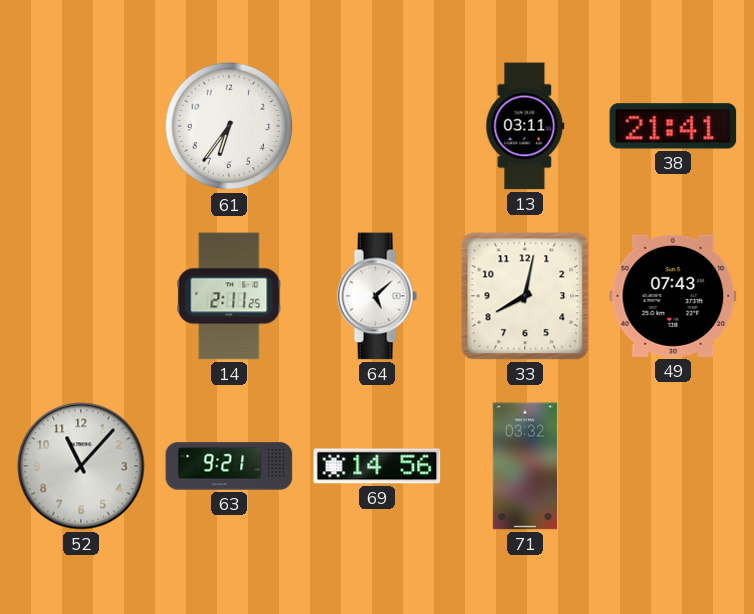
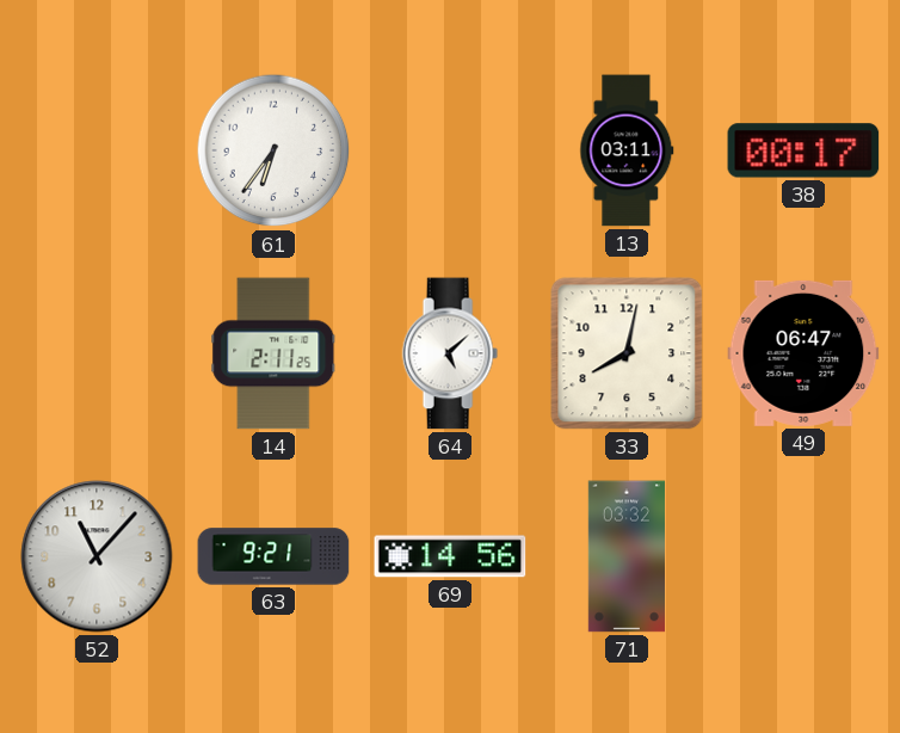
38: 21:41 -> 00:17
49: 07:43 -> 06:47
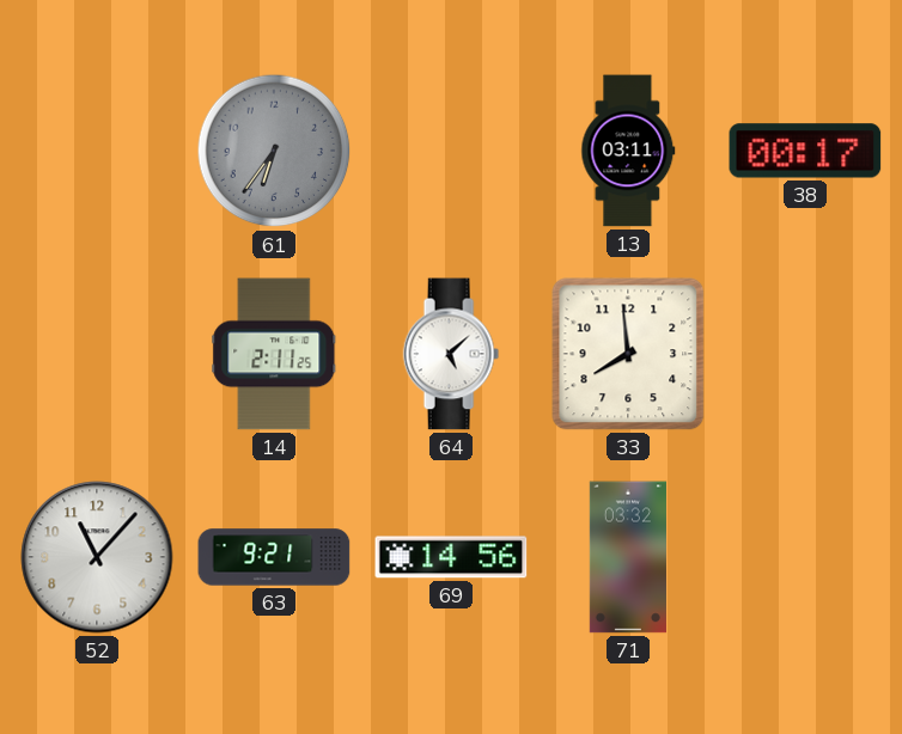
61 dial: white -> grey
33: 8:02 -> 7:59
49: 06:47 -> none
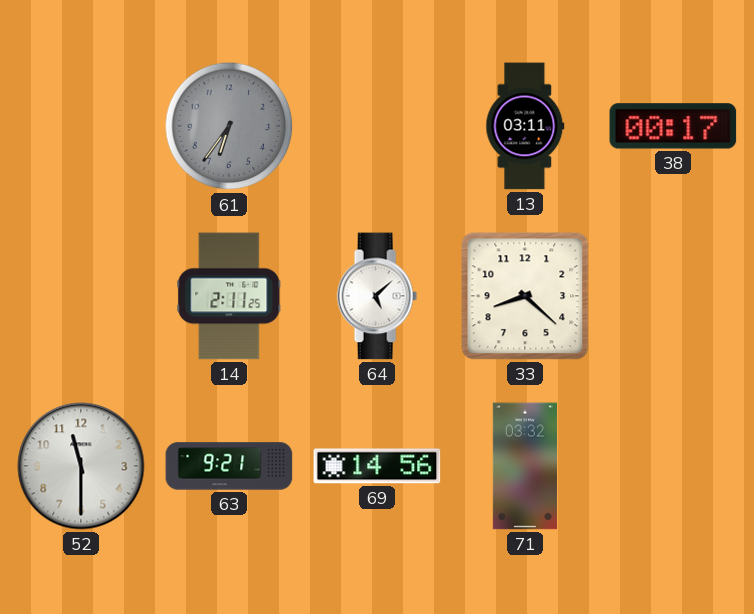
33: 7:59 -> 8:22
52: 11:07 -> 11:30
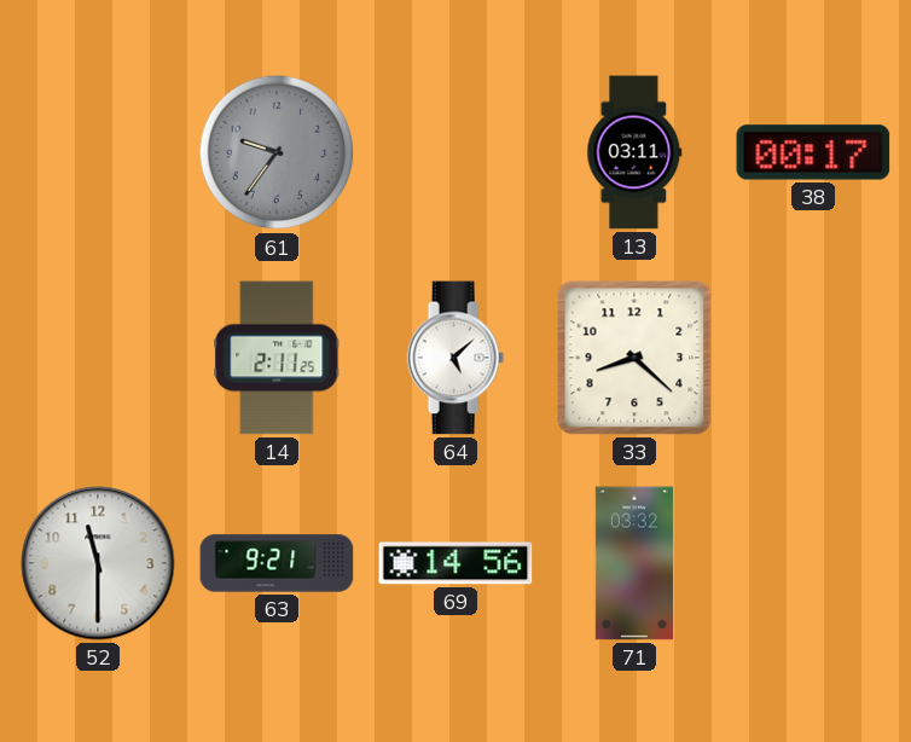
61: 6:36 -> 9:36
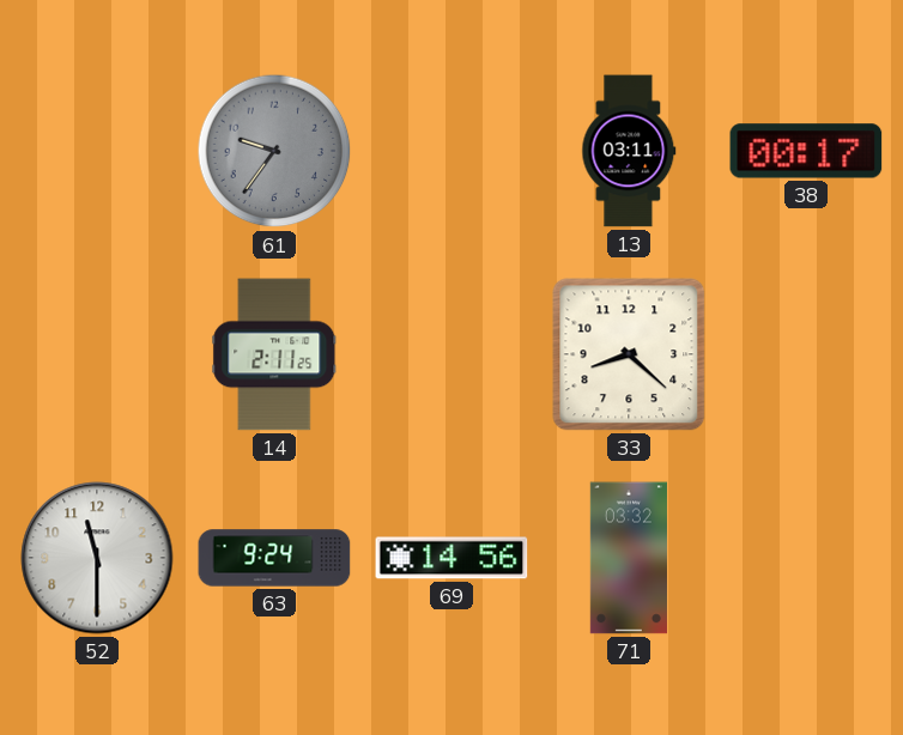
64: 5:08 -> none
63: 9:21 -> 9:24
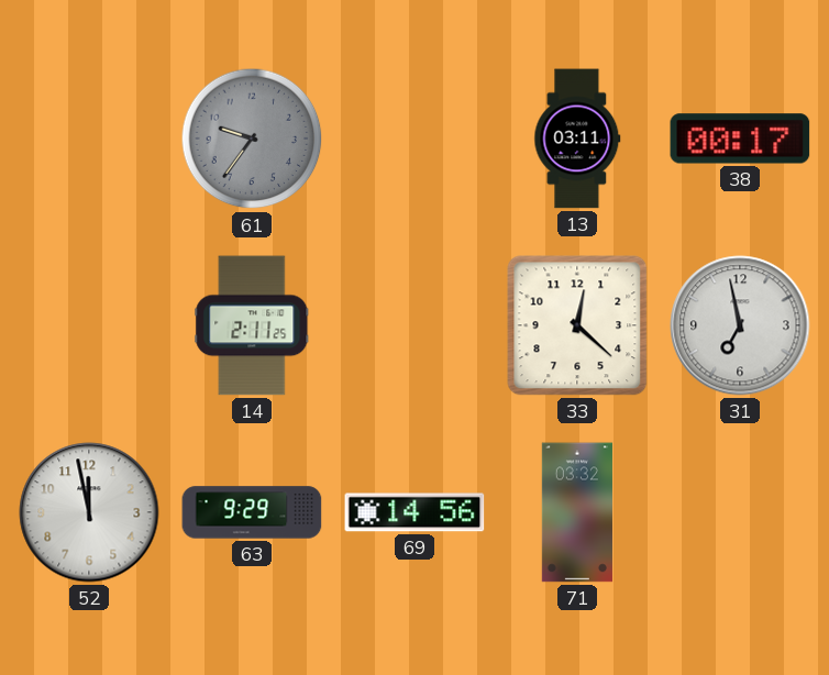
33: 8:22 -> 12:22
31: none -> 6:58
52: 11:30 -> 11:58
63: 9:24 -> 9:29
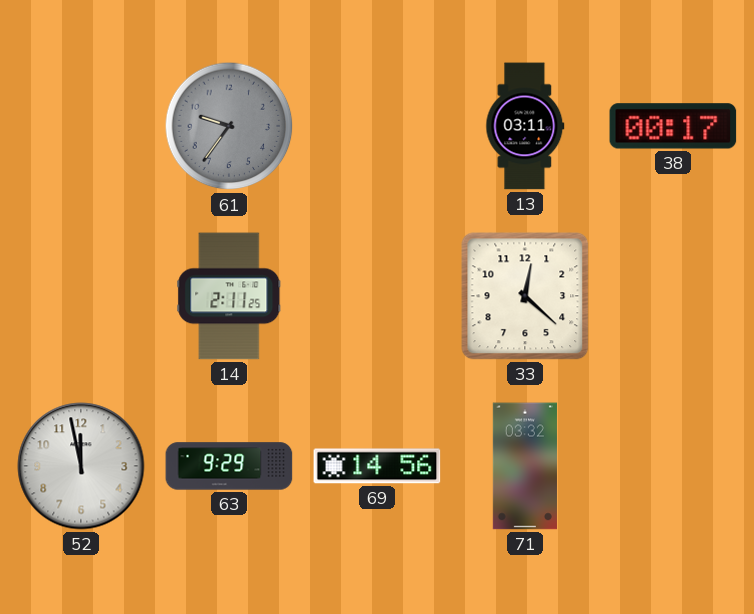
31: 6:58 -> none
